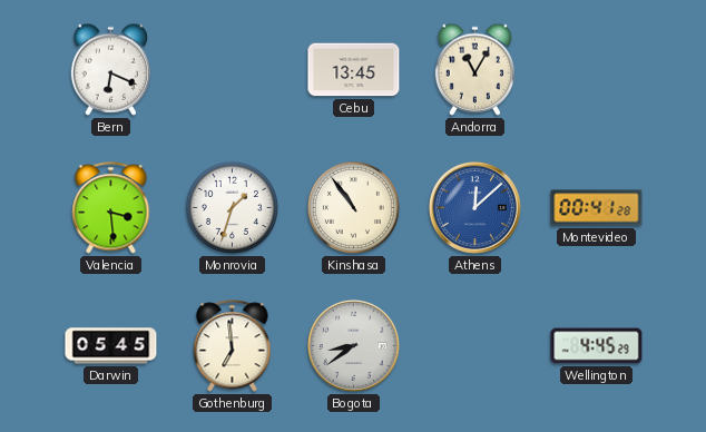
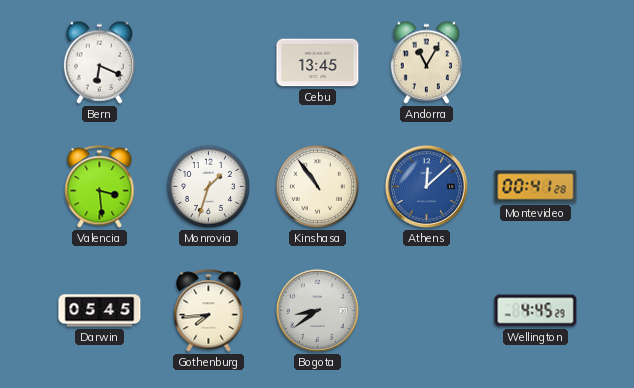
Gothenburg: 6:59 -> 7:44
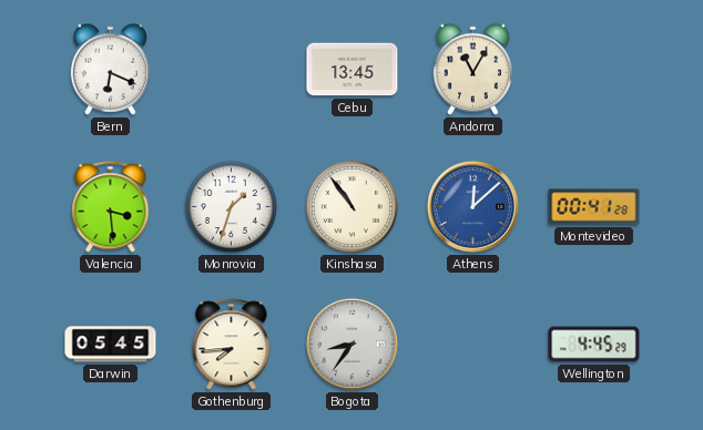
Bogota: 8:39 -> 8:36
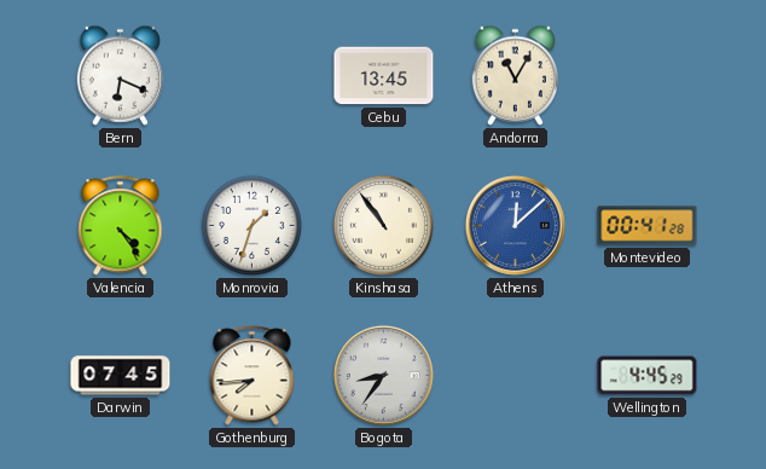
Valencia: 3:29 -> 4:24
Darwin: 05:45 -> 07:45
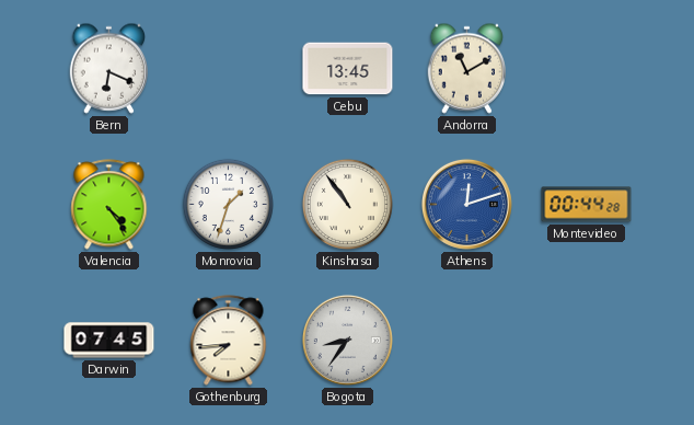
Andorra: 11:05 -> 11:10
Athens: 12:08 -> 12:12
Montevideo: 00:41 -> 00:44
Wellington: 4:45 -> none
